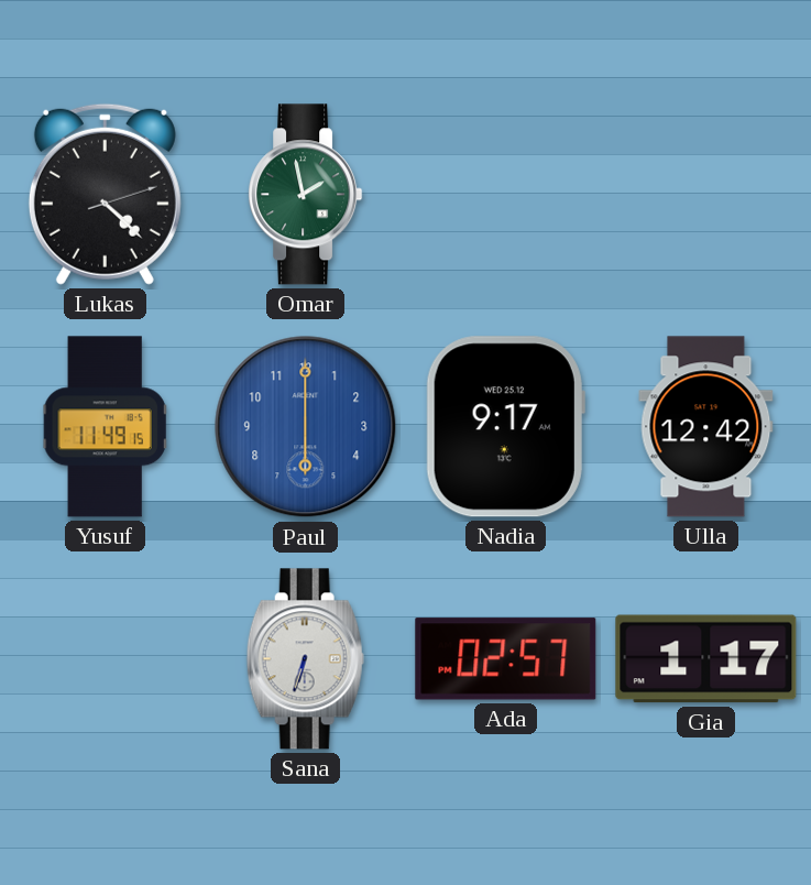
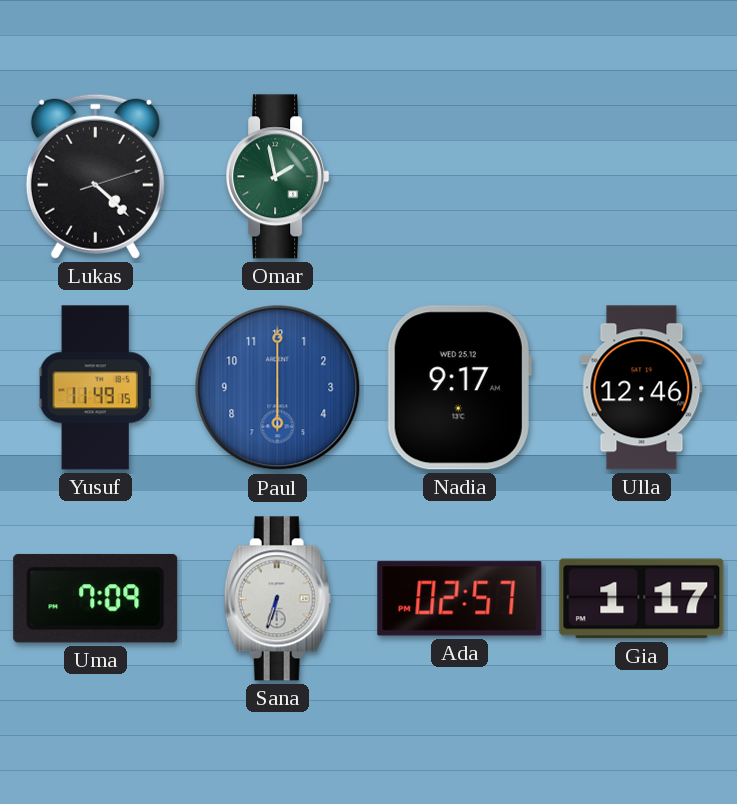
Ulla: 12:42 -> 12:46
Uma: none -> 7:09
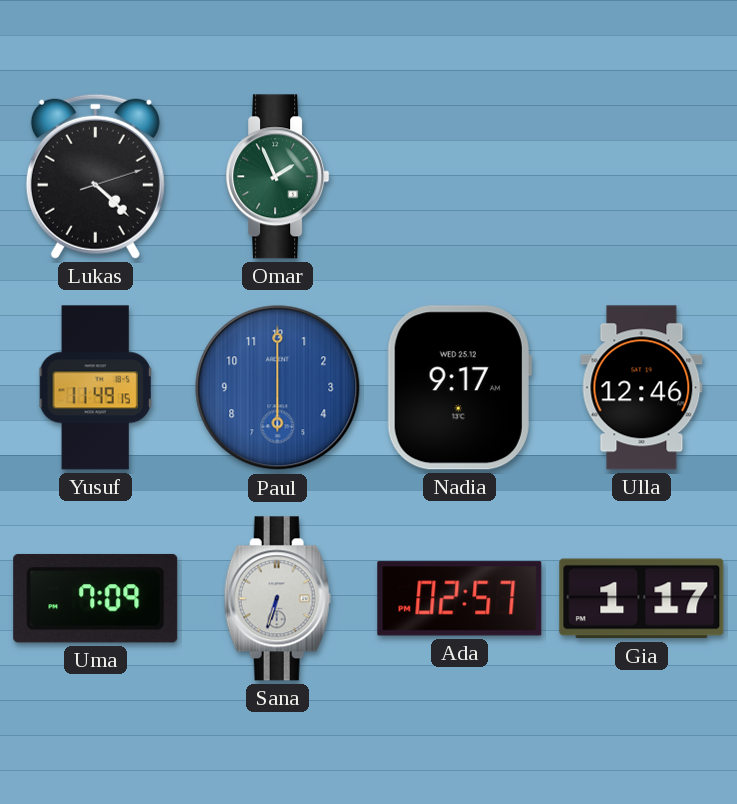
Omar: 1:58 -> 1:56
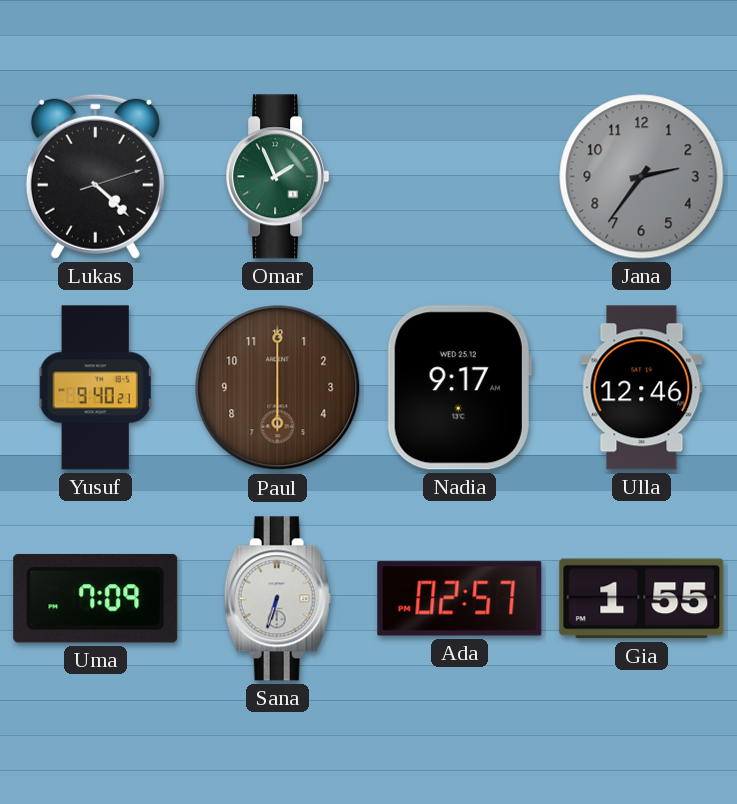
Jana: none -> 2:36
Yusuf: 11:49 -> 9:40
Paul dial: blue -> brown
Gia: 1:17 -> 1:55
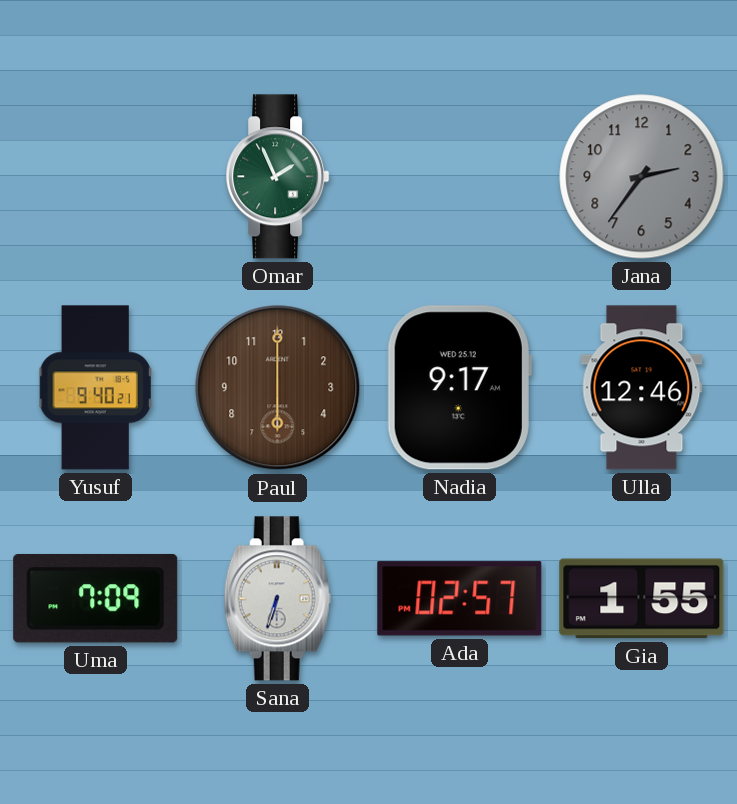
Lukas: 4:22 -> none
